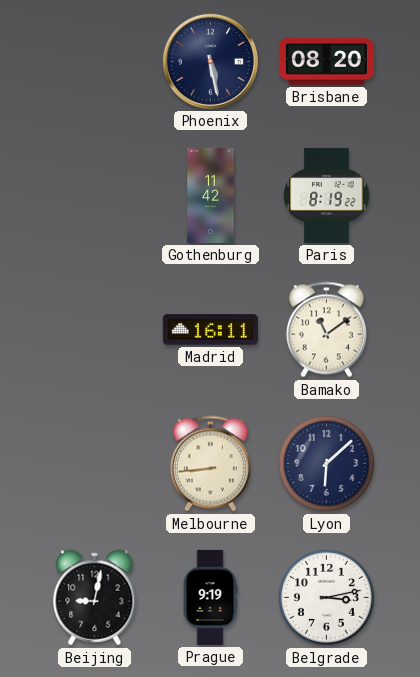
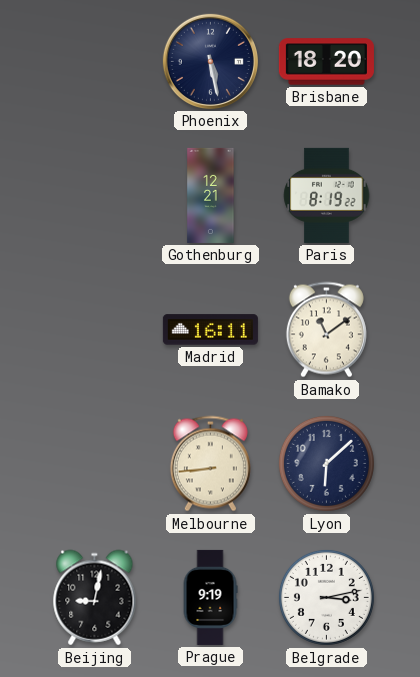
Brisbane: 08:20 -> 18:20
Gothenburg: 11:42 -> 12:21
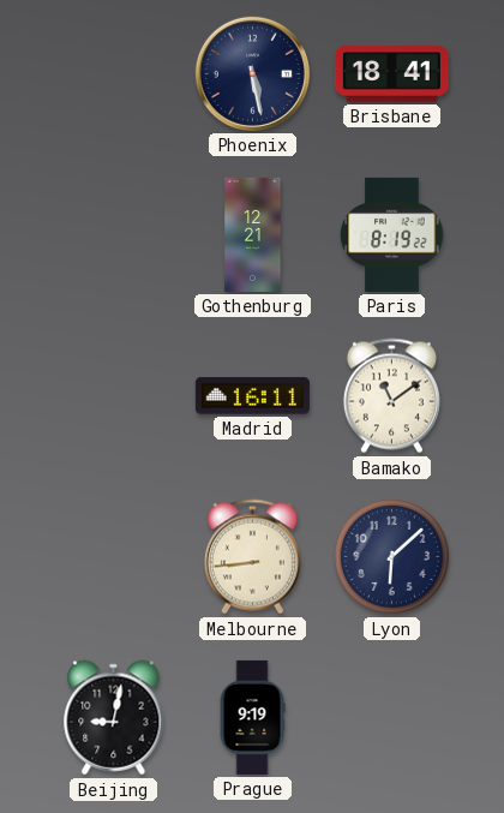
Brisbane: 18:20 -> 18:41
Belgrade: 3:13 -> none
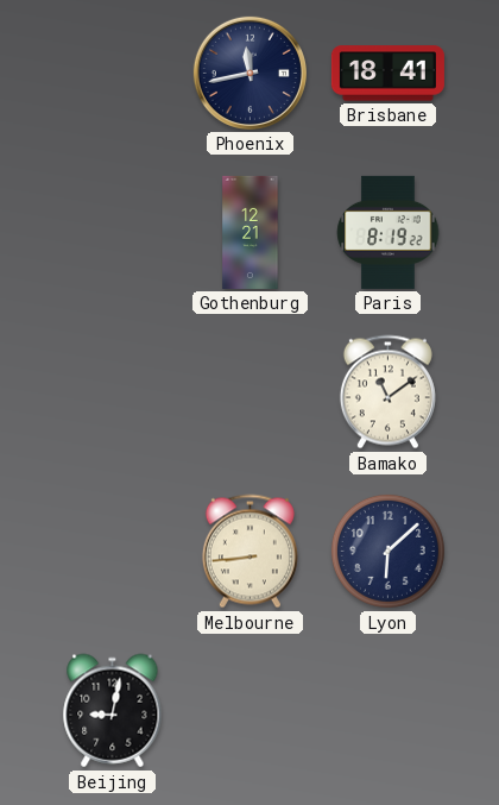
Phoenix: 5:28 -> 11:43
Madrid: 16:11 -> none
Prague: 9:19 -> none
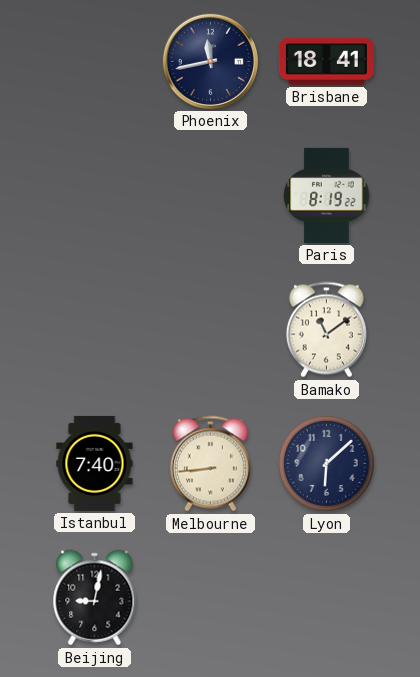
Gothenburg: 12:21 -> none
Istanbul: none -> 7:40
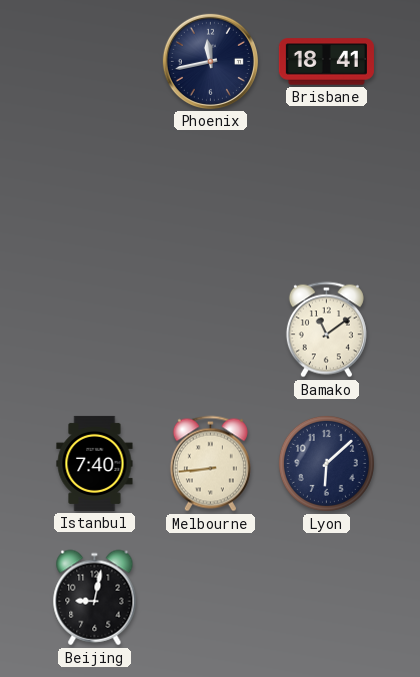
Paris: 8:19 -> none
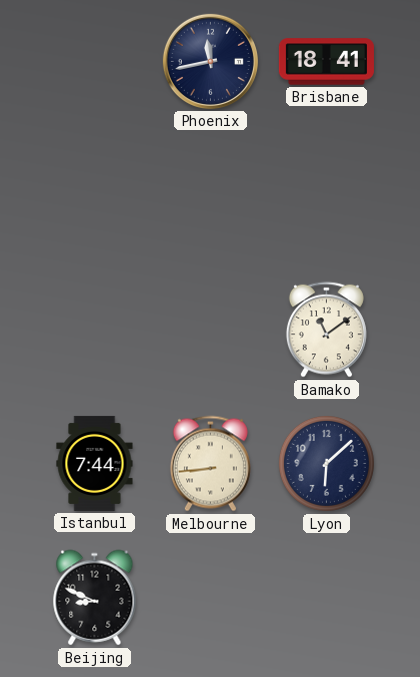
Istanbul: 7:40 -> 7:44
Beijing: 9:02 -> 8:49
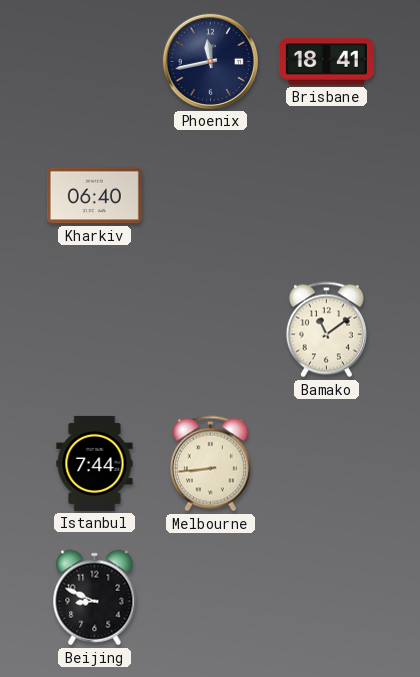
Kharkiv: none -> 06:40
Lyon: 6:08 -> none
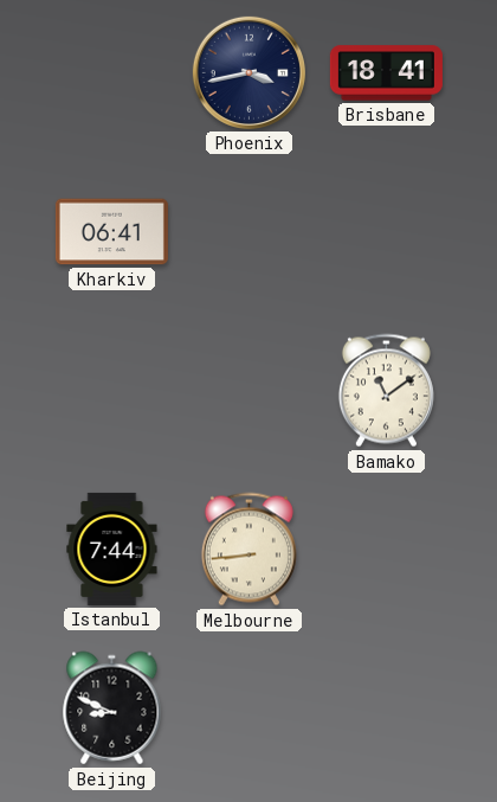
Phoenix: 11:43 -> 3:43
Kharkiv: 06:40 -> 06:41
